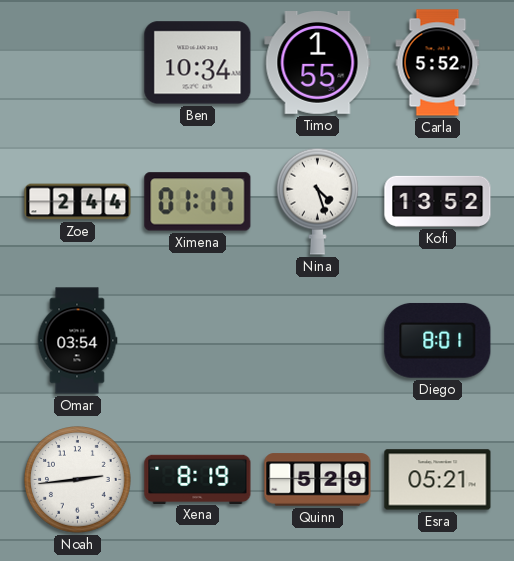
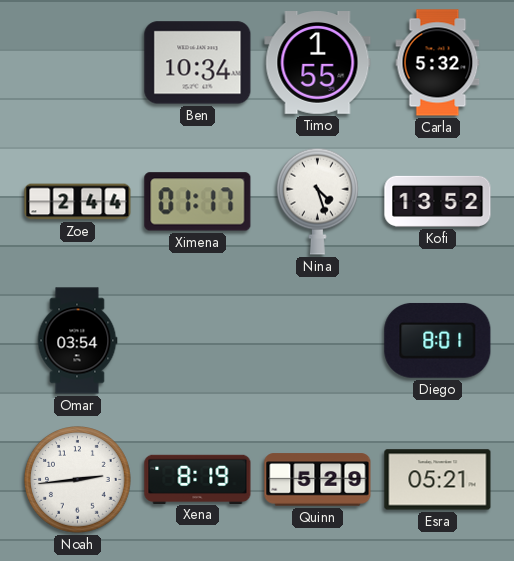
Carla: 5:52 -> 5:32
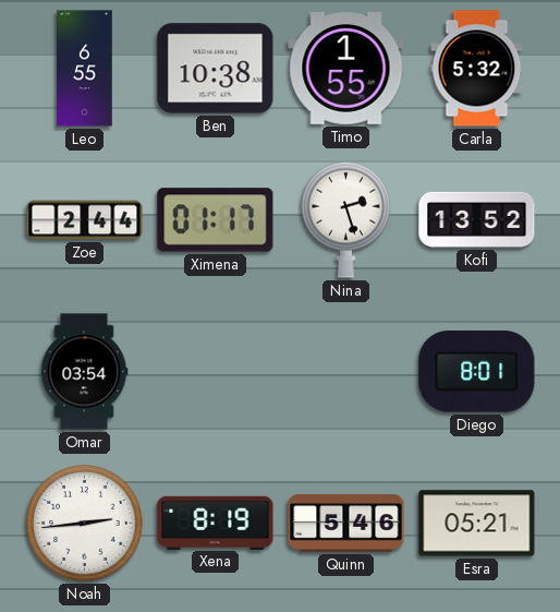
Leo: none -> 6:55
Ben: 10:34 -> 10:38
Nina: 4:27 -> 2:27
Quinn: 5:29 -> 5:46
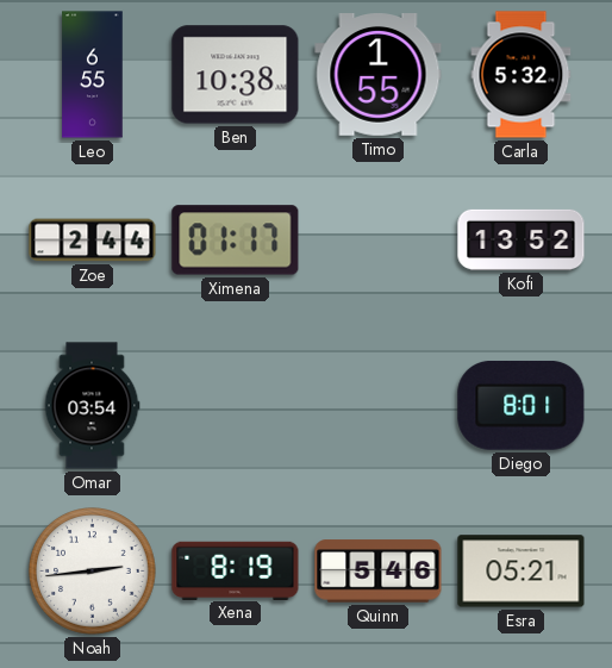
Nina: 2:27 -> none
